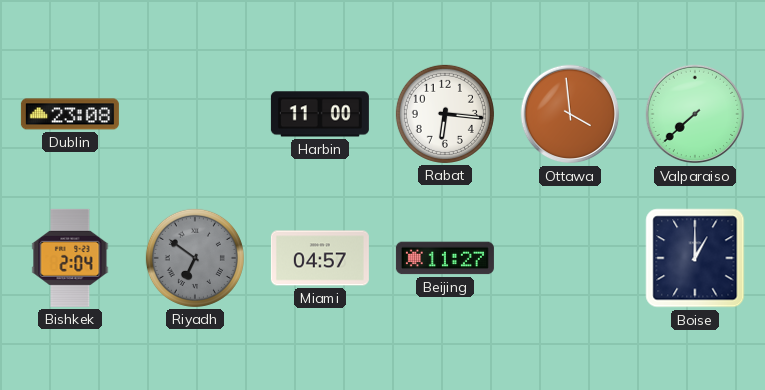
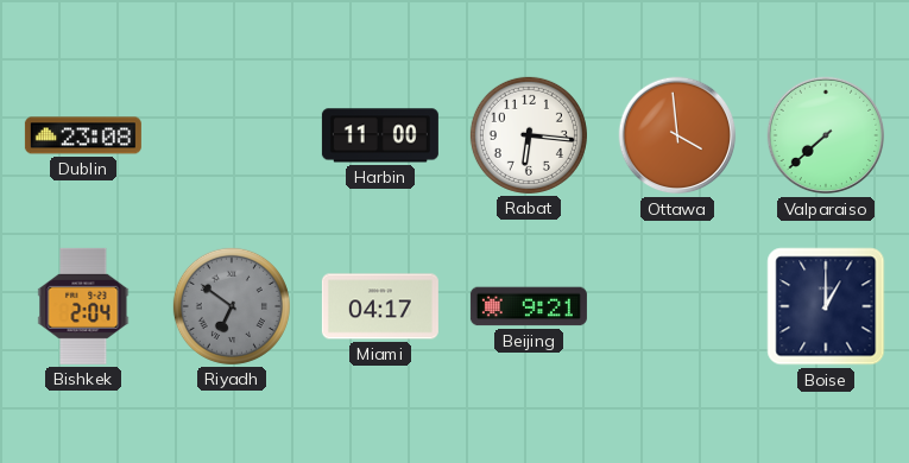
Miami: 04:57 -> 04:17
Beijing: 11:27 -> 9:21
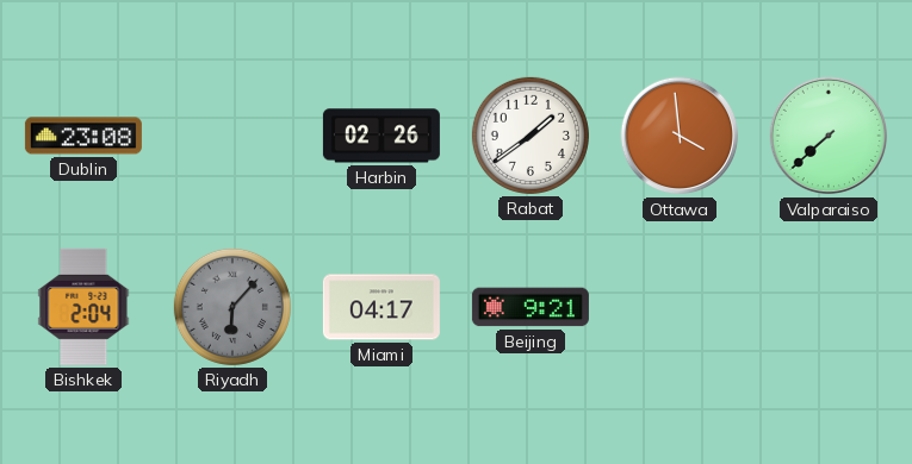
Harbin: 11:00 -> 02:26
Rabat: 6:16 -> 1:39
Riyadh: 6:51 -> 6:07
Boise: 1:00 -> none
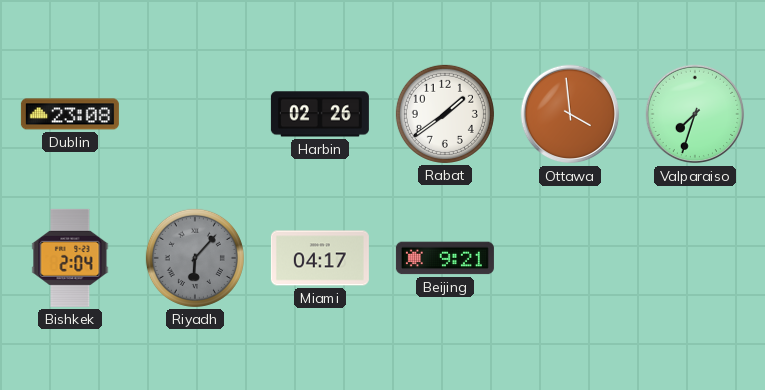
Valparaiso: 7:38 -> 7:33
